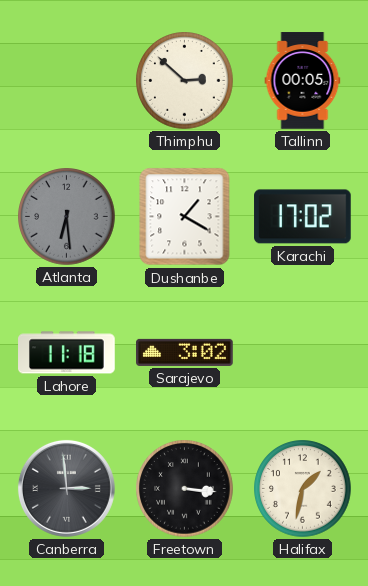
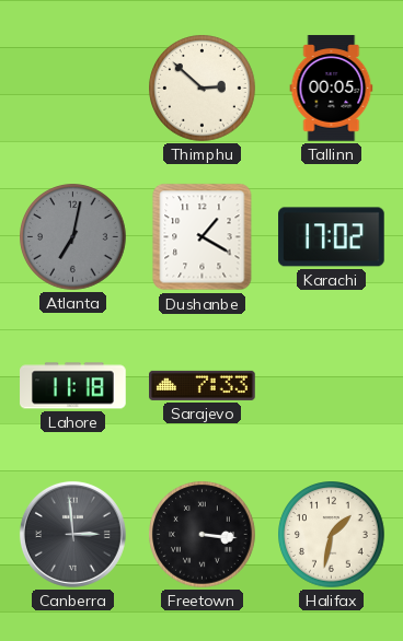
Atlanta: 6:29 -> 7:02
Sarajevo: 3:02 -> 7:33
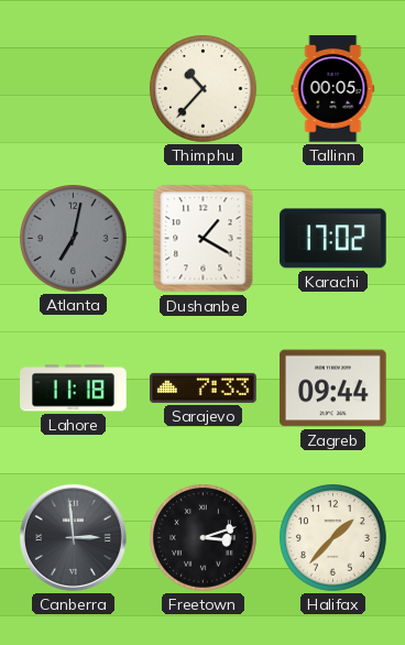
Thimphu: 2:52 -> 10:37
Zagreb: none -> 09:44
Freetown: 3:16 -> 3:12
Halifax: 1:32 -> 1:37
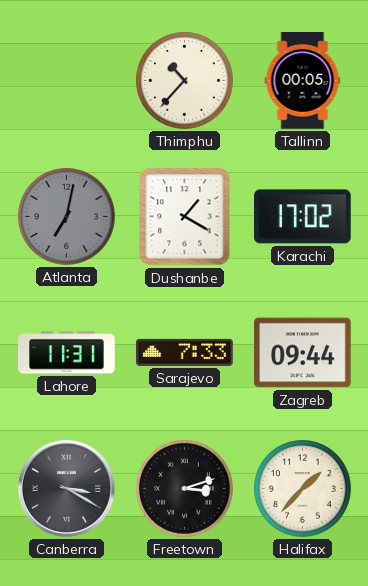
Lahore: 11:18 -> 11:31
Canberra: 2:59 -> 3:20
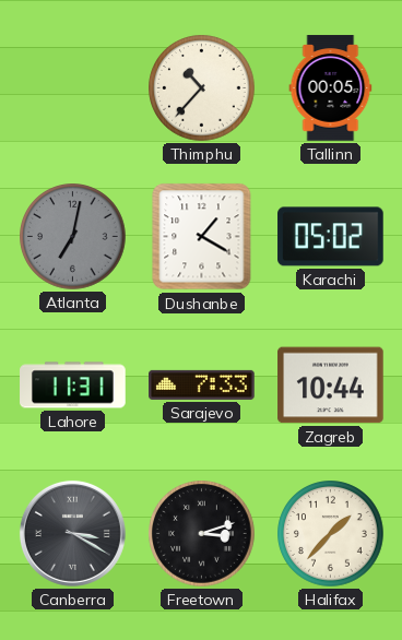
Karachi: 17:02 -> 05:02
Zagreb: 09:44 -> 10:44
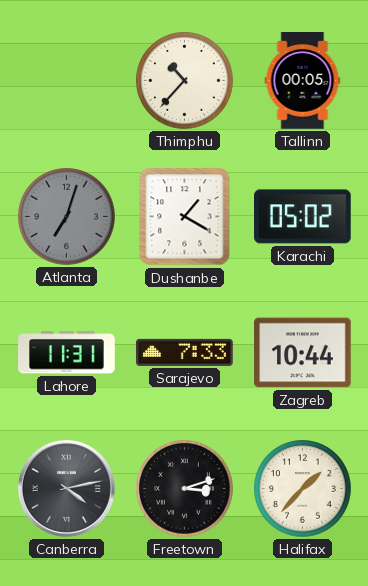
Atlanta: 7:02 -> 7:03
Canberra: 3:20 -> 4:13
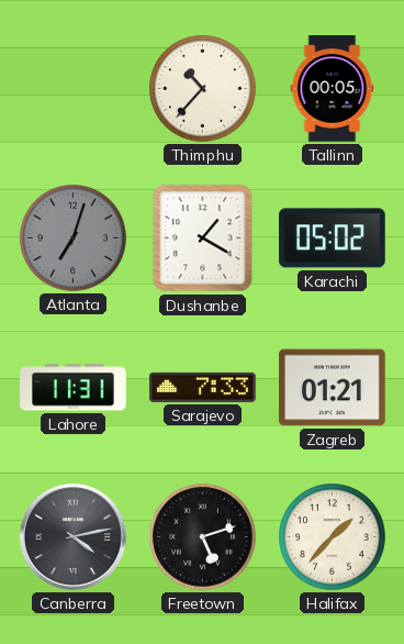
Zagreb: 10:44 -> 01:21
Freetown: 3:12 -> 5:12
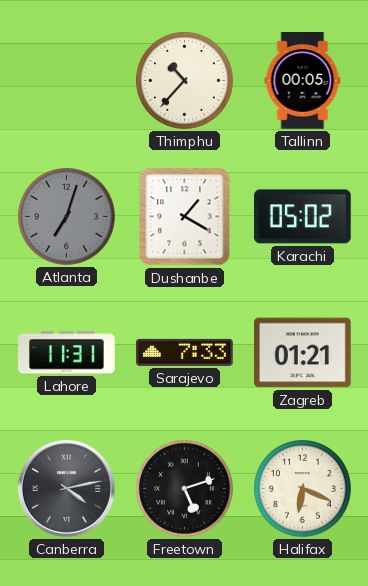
Halifax: 1:37 -> 6:19
